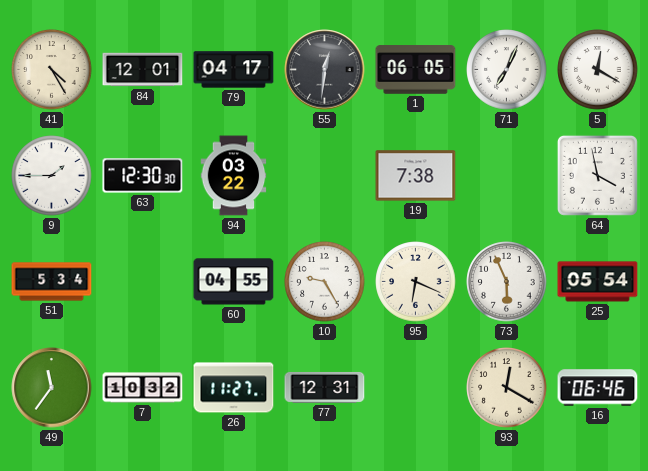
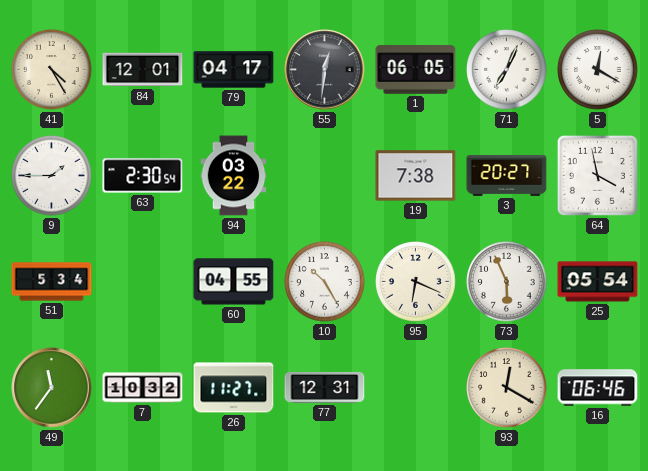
63: 12:30 -> 2:30
3: none -> 20:27
10: 9:25 -> 10:25
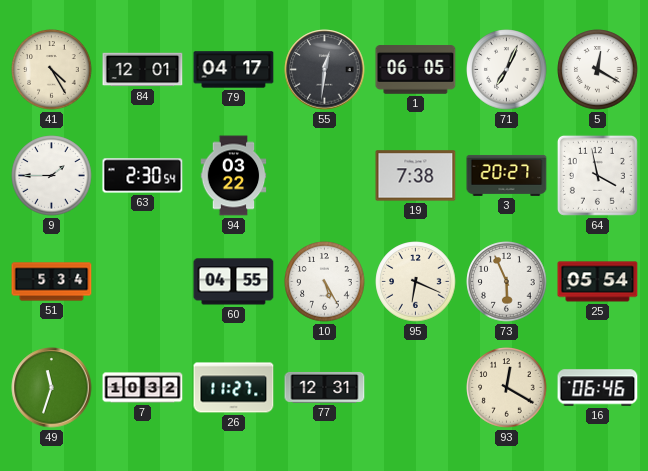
10: 10:25 -> 5:25
49: 11:36 -> 11:33
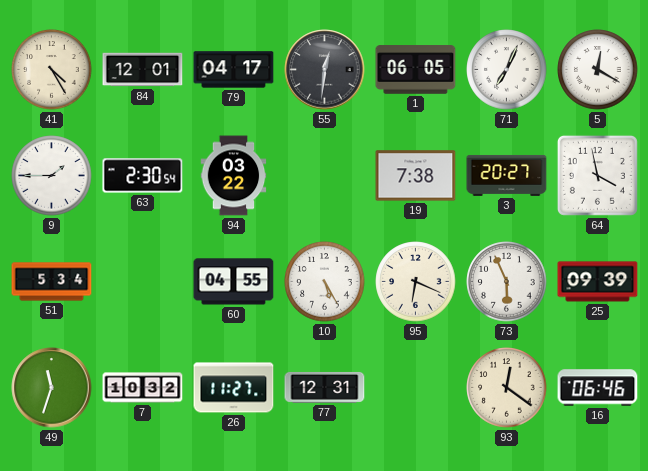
25: 05:54 -> 09:39
93: 12:20 -> 12:21
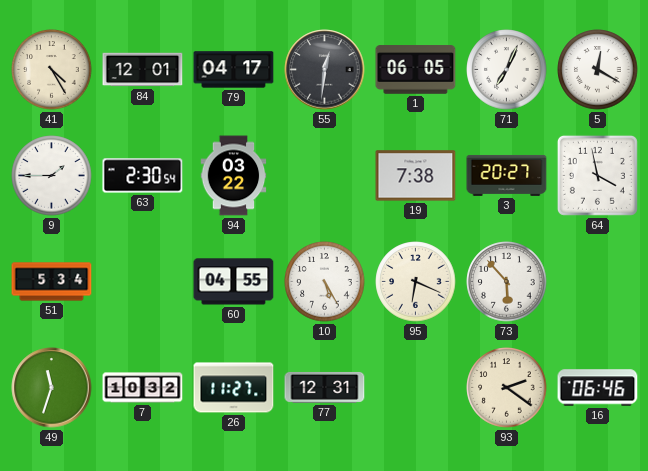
73: 5:56 -> 5:53
25: 09:39 -> none
93: 12:21 -> 2:21
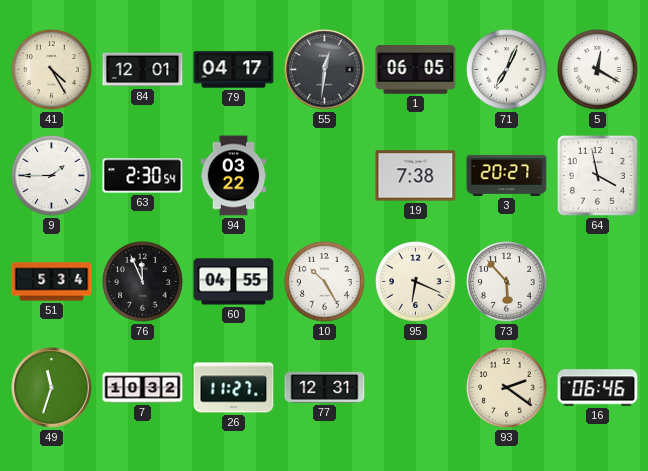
76: none -> 11:56
10: 5:25 -> 10:25
